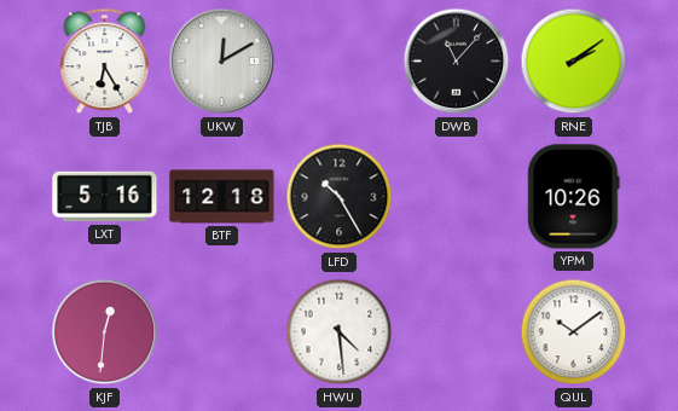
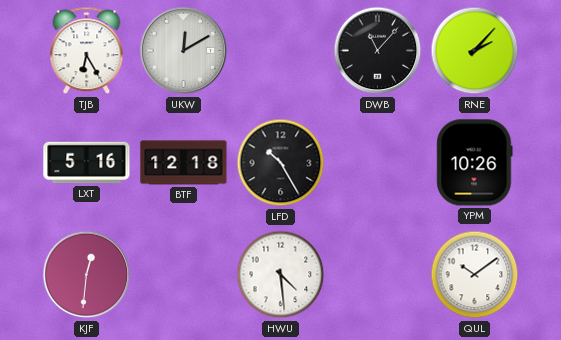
RNE: 2:09 -> 2:07
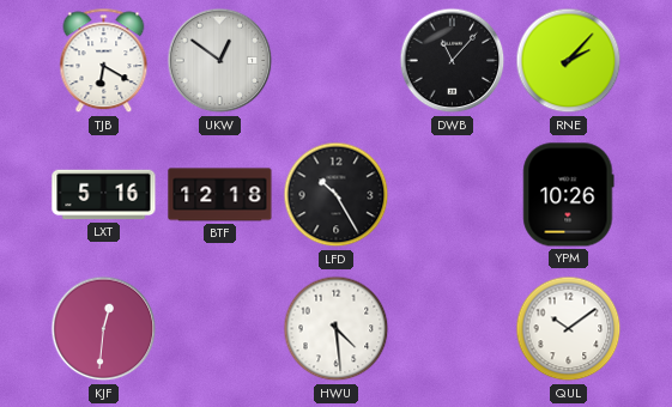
TJB: 6:25 -> 6:20
UKW: 12:10 -> 12:51
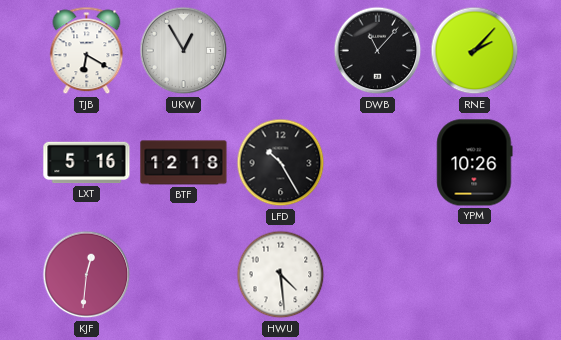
UKW: 12:51 -> 12:55
QUL: 10:09 -> none
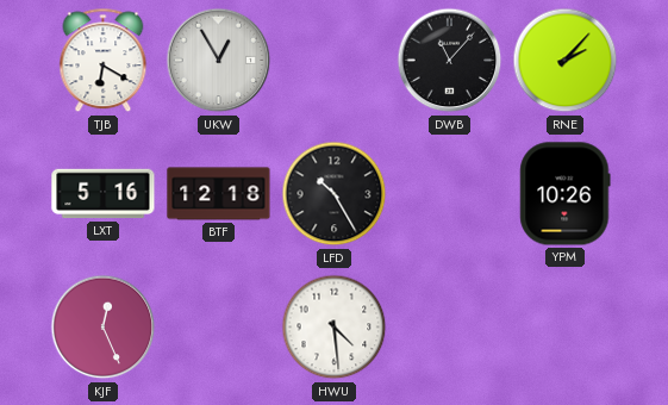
KJF: 12:31 -> 12:26
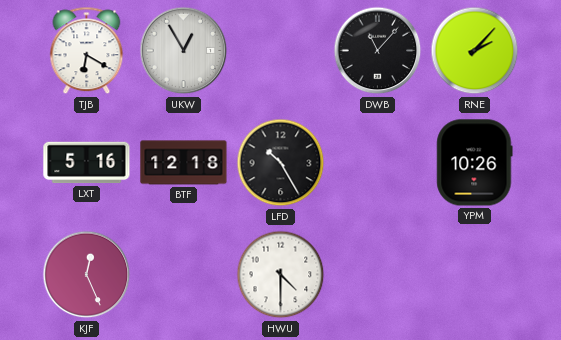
HWU: 4:29 -> 4:30
